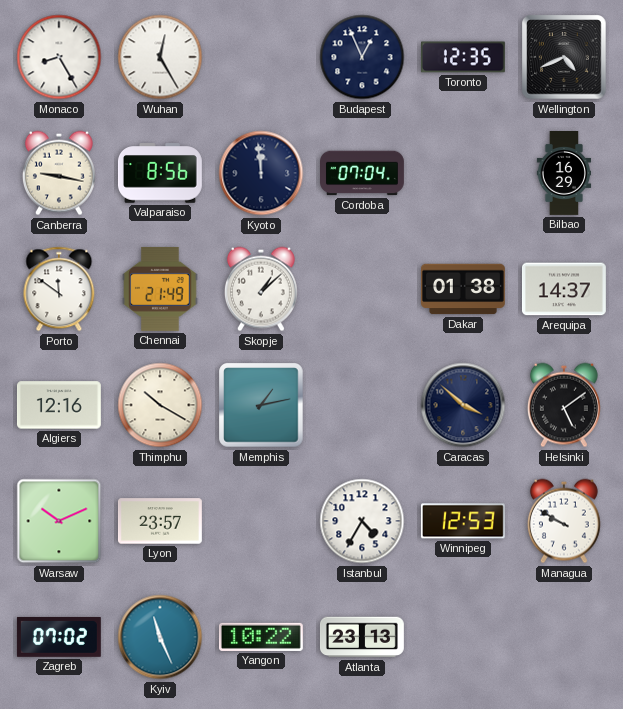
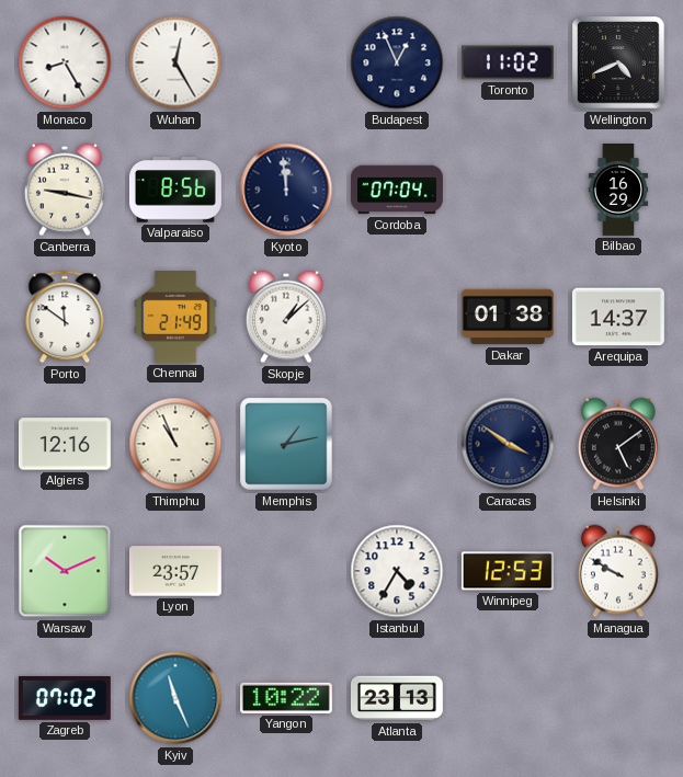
Toronto: 12:35 -> 11:02
Thimphu: 10:20 -> 10:56
Caracas: 3:52 -> 3:51
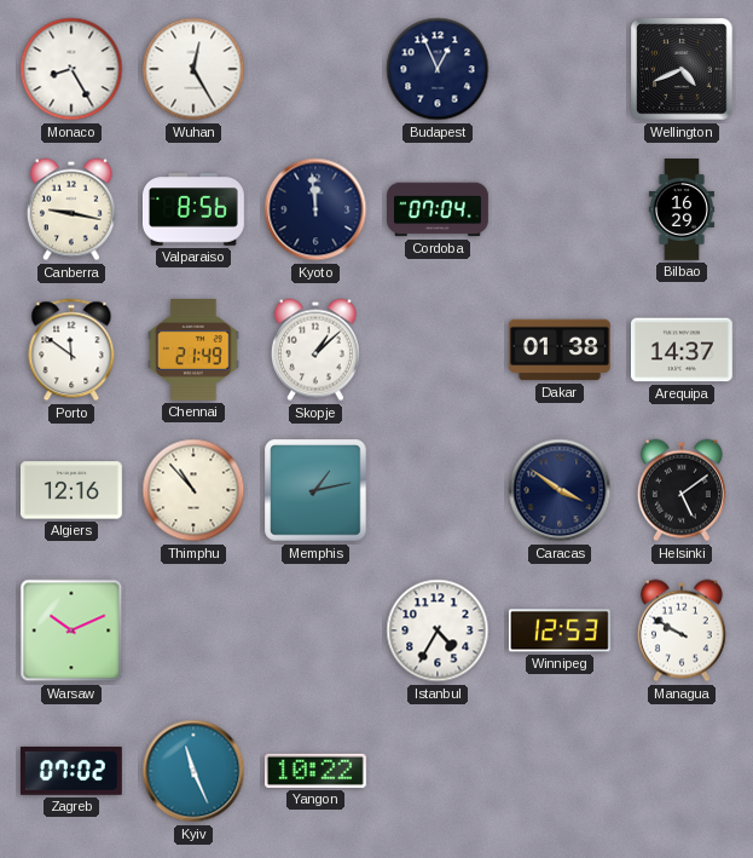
Toronto: 11:02 -> none
Thimphu: 10:56 -> 10:53
Lyon: 23:57 -> none
Atlanta: 23:13 -> none
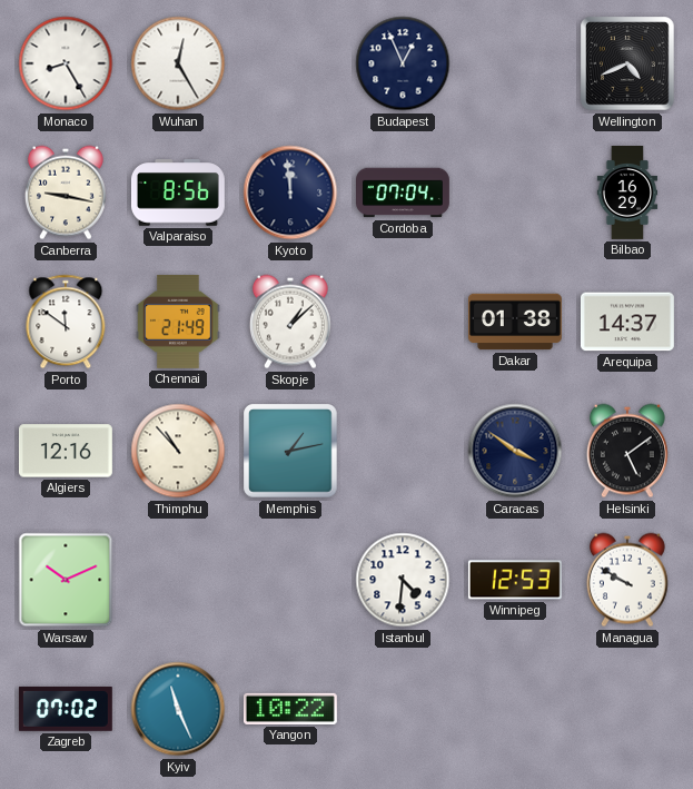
Istanbul: 4:35 -> 4:31
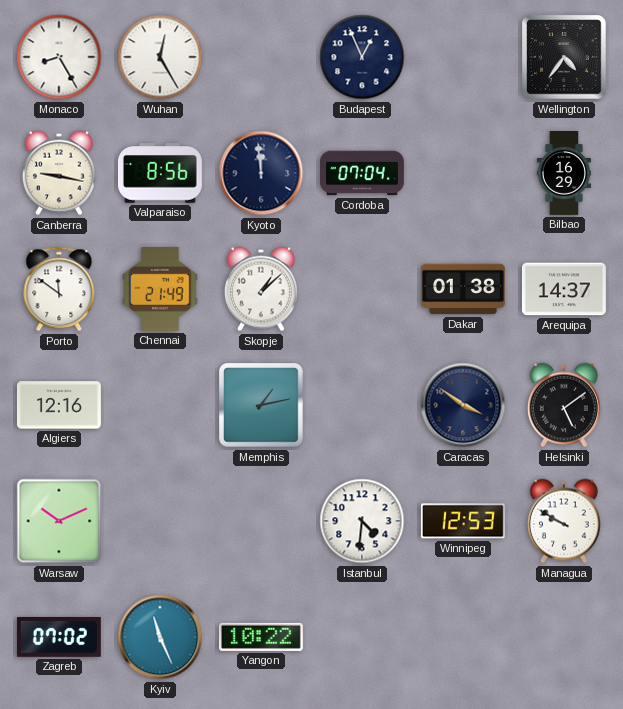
Wellington: 4:41 -> 4:36
Thimphu: 10:53 -> none
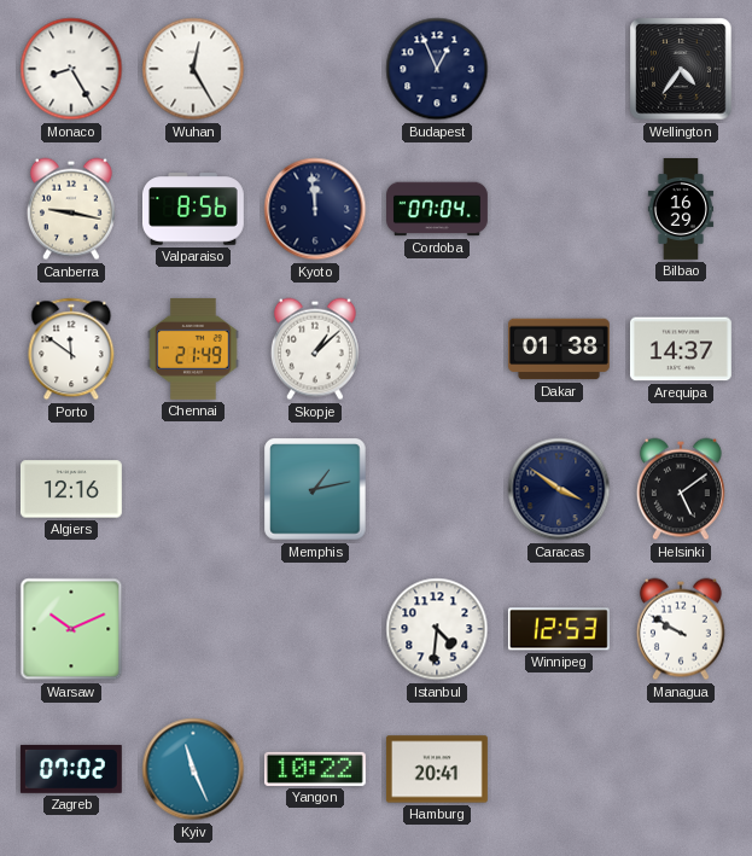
Hamburg: none -> 20:41
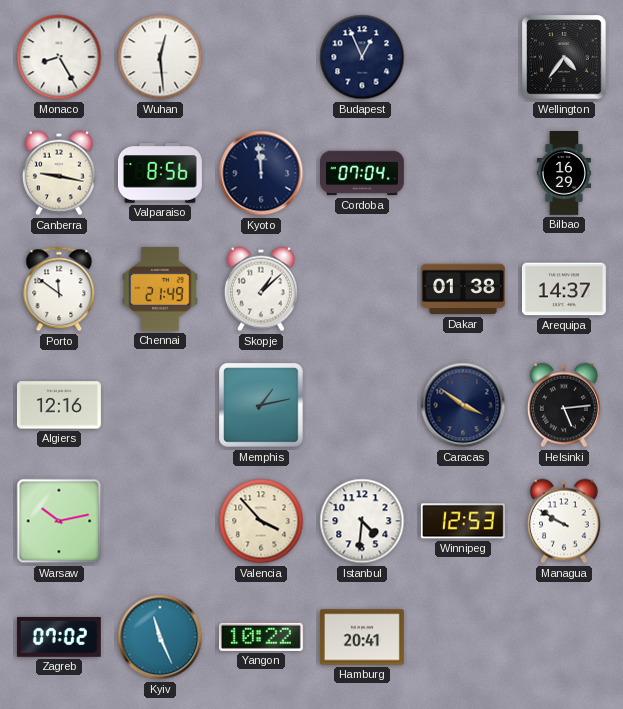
Wuhan: 12:25 -> 12:29
Helsinki: 5:09 -> 5:14
Warsaw: 10:11 -> 10:13
Valencia: none -> 3:53
